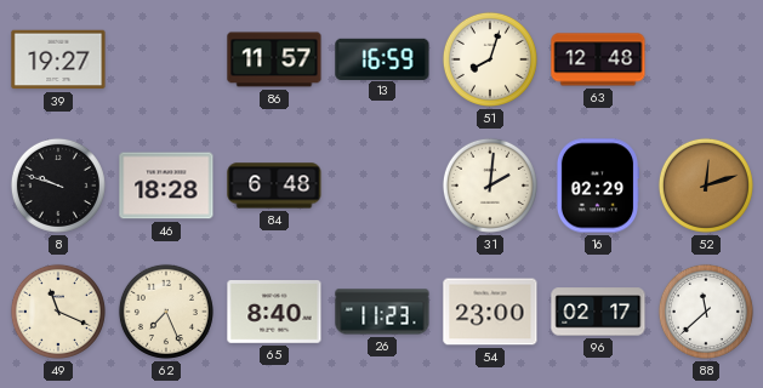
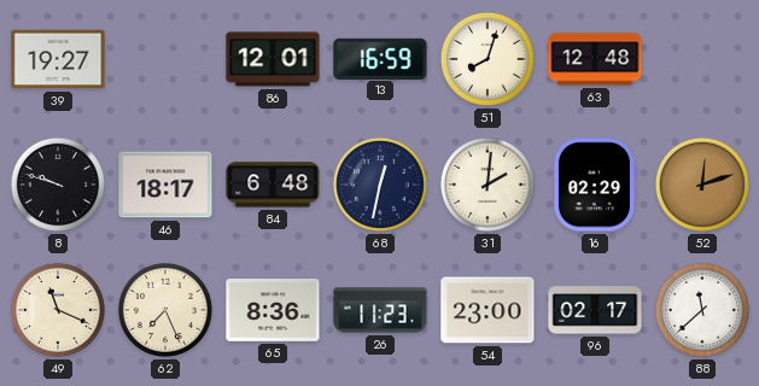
86: 11:57 -> 12:01
46: 18:28 -> 18:17
68: none -> 12:32
65: 8:40 -> 8:36
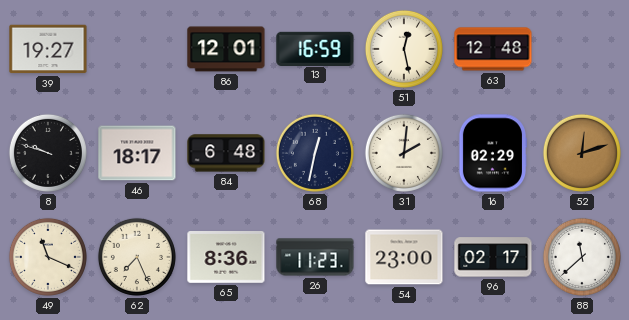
51: 8:03 -> 12:28
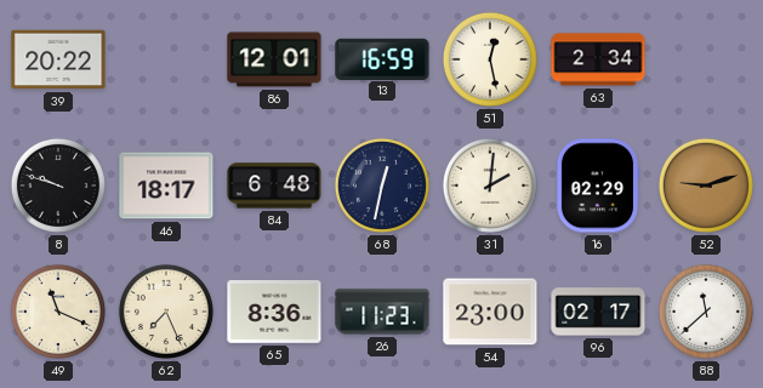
39: 19:27 -> 20:22
63: 12:48 -> 2:34
52: 12:12 -> 9:12
